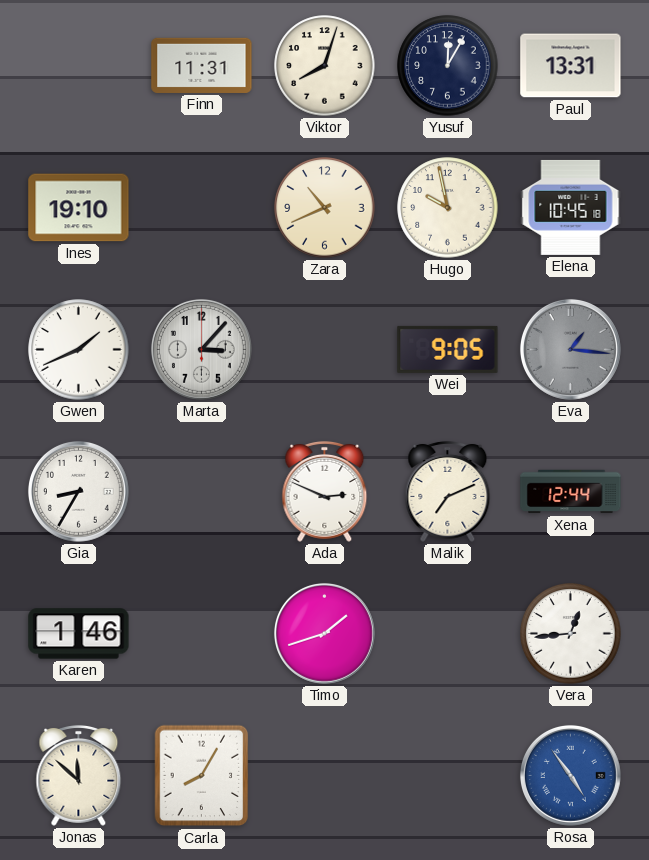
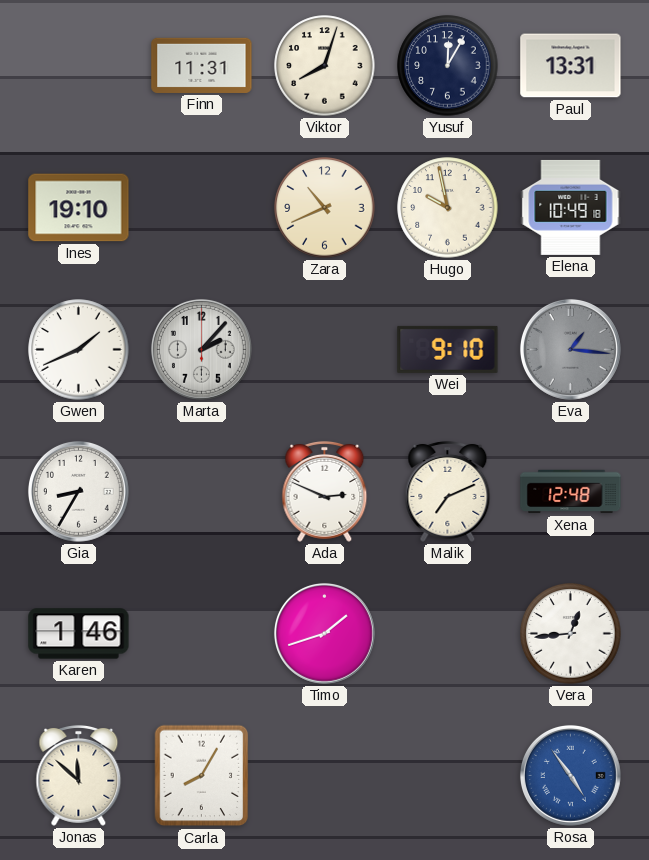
Elena: 10:45 -> 10:49
Marta: 3:07 -> 2:07
Wei: 9:05 -> 9:10
Xena: 12:44 -> 12:48
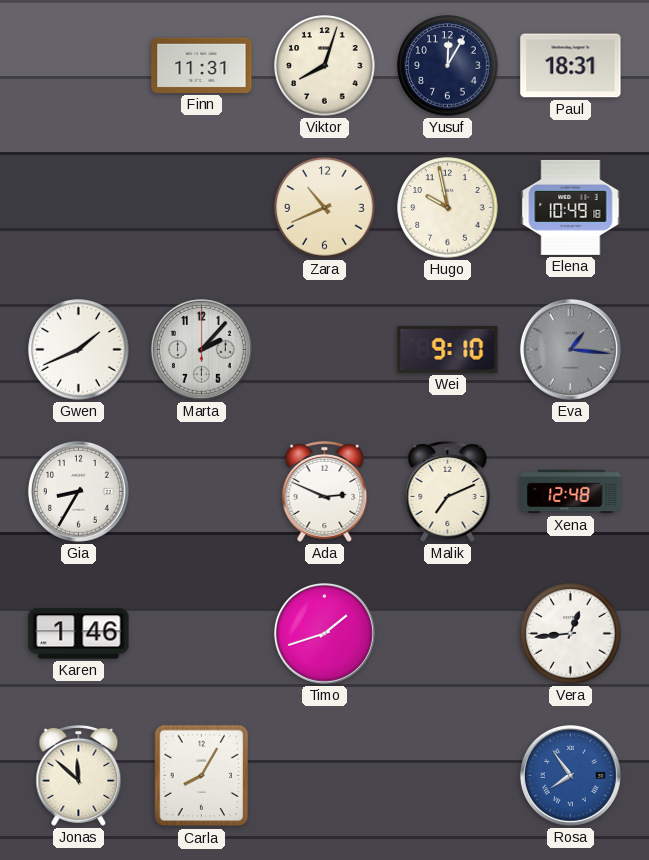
Paul: 13:31 -> 18:31
Ines: 19:10 -> none
Rosa: 4:54 -> 7:54
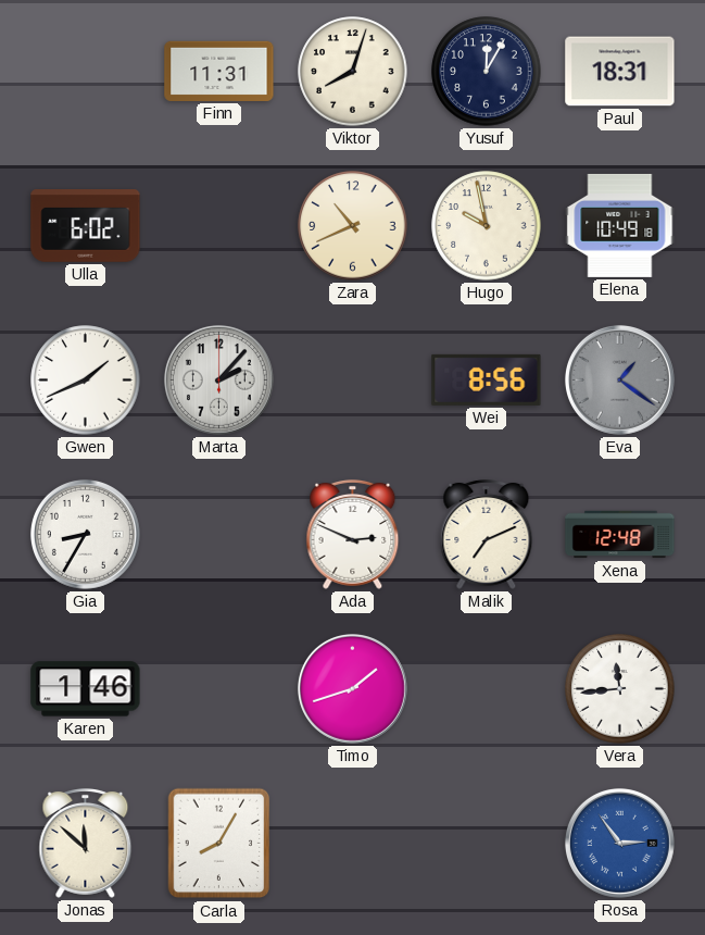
Ulla: none -> 6:02
Wei: 9:10 -> 8:56
Eva: 1:16 -> 1:21
Vera: 12:44 -> 11:44
Rosa: 7:54 -> 2:54
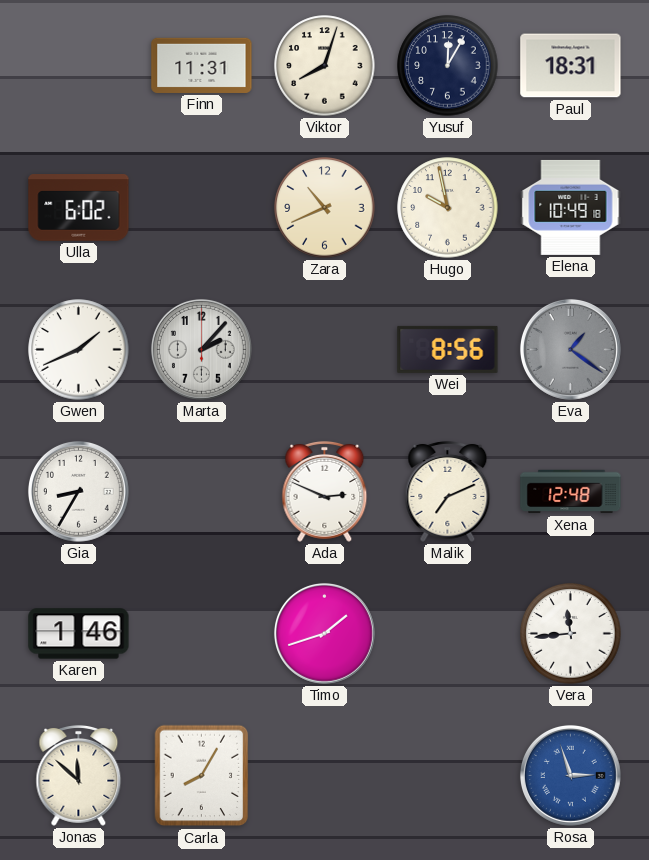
Rosa: 2:54 -> 2:57
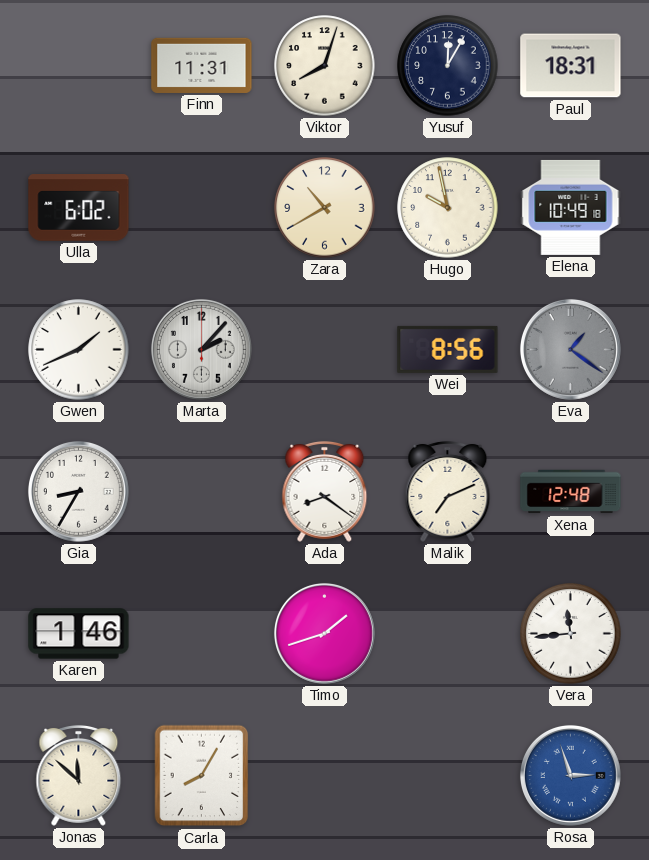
Zara: 10:41 -> 10:40
Ada: 2:49 -> 8:21
